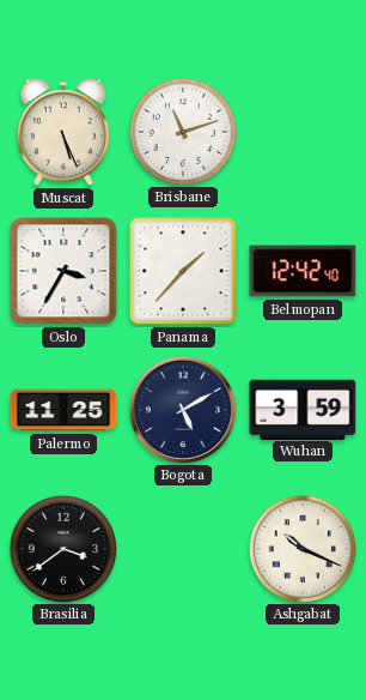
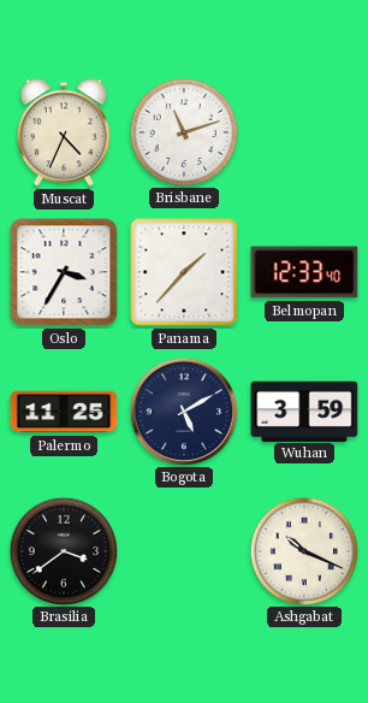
Muscat: 5:26 -> 4:34
Belmopan: 12:42 -> 12:33
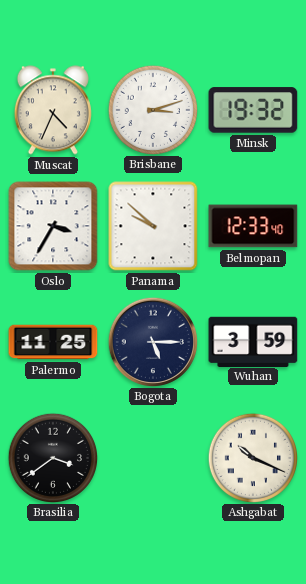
Brisbane: 11:12 -> 3:12
Minsk: none -> 19:32
Panama: 1:37 -> 9:52
Bogota: 5:10 -> 5:15
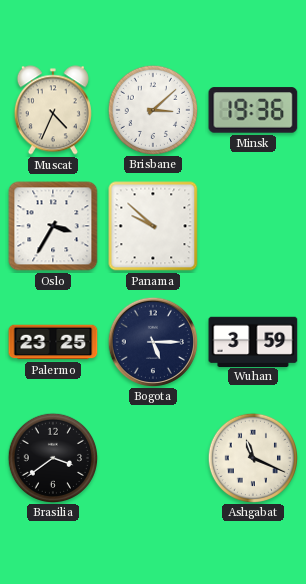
Brisbane: 3:12 -> 3:08
Minsk: 19:32 -> 19:36
Belmopan: 12:33 -> none
Palermo: 11:25 -> 23:25
Ashgabat: 10:19 -> 11:19
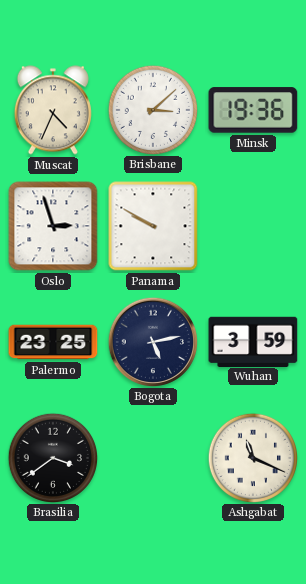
Oslo: 3:35 -> 2:57
Panama: 9:52 -> 9:50
Bogota: 5:15 -> 5:13
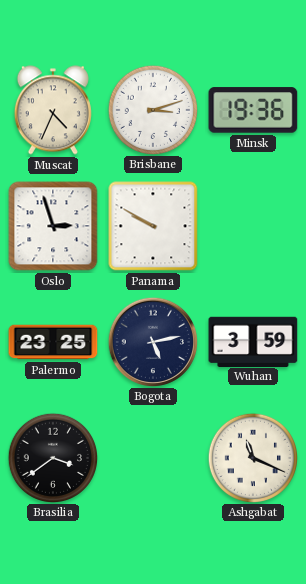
Brisbane: 3:08 -> 3:12
